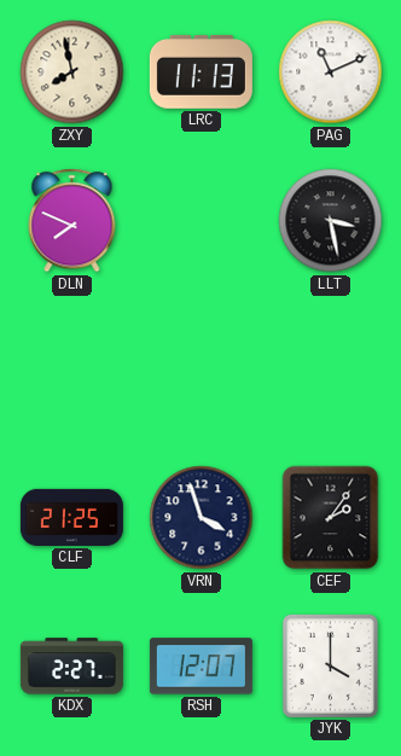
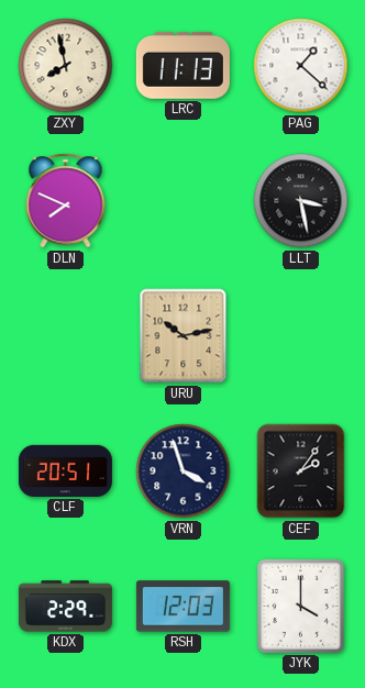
PAG: 11:11 -> 1:22
URU: none -> 10:13
CLF: 21:25 -> 20:51
KDX: 2:27 -> 2:29
RSH: 12:07 -> 12:03
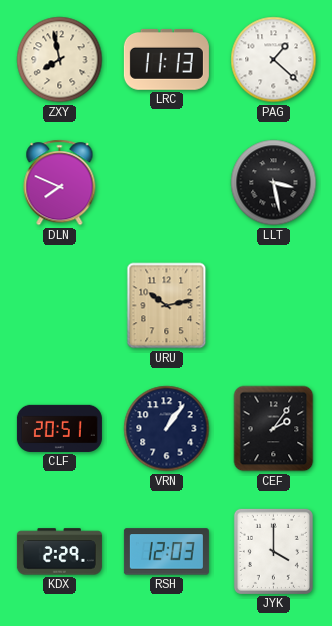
VRN: 3:57 -> 1:06
